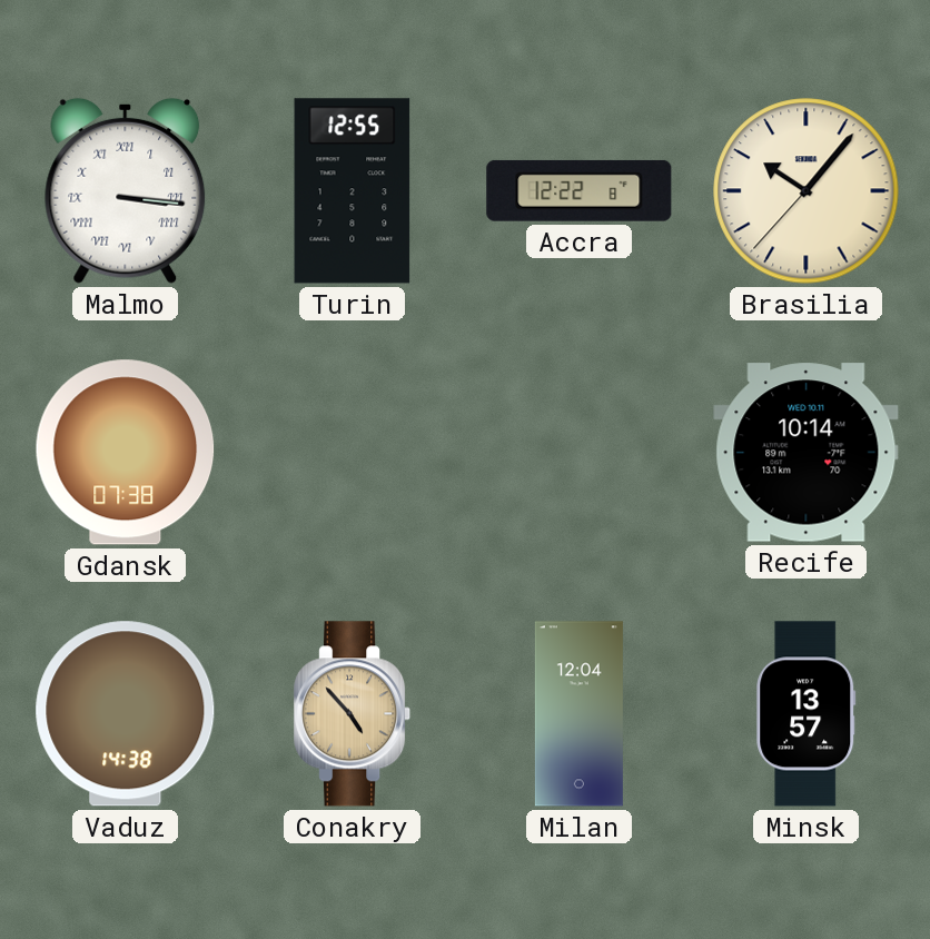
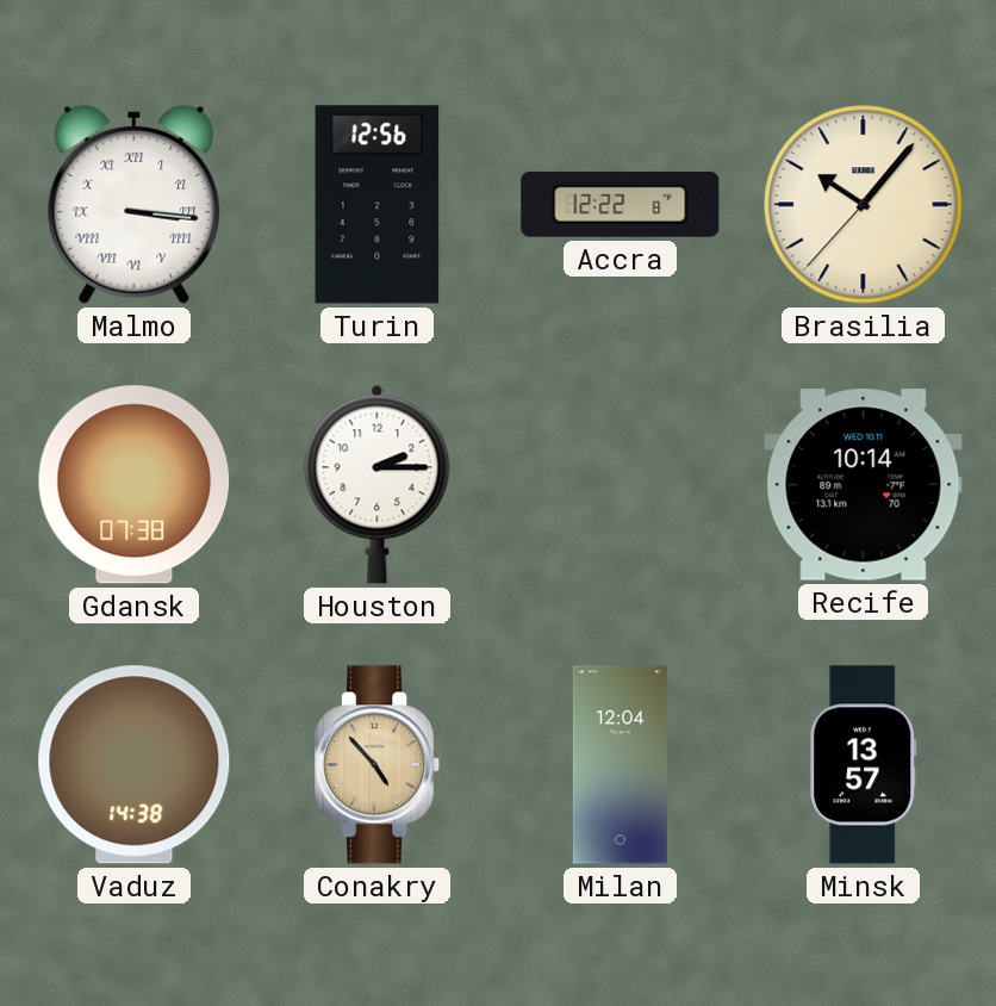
Turin: 12:55 -> 12:56
Houston: none -> 2:15
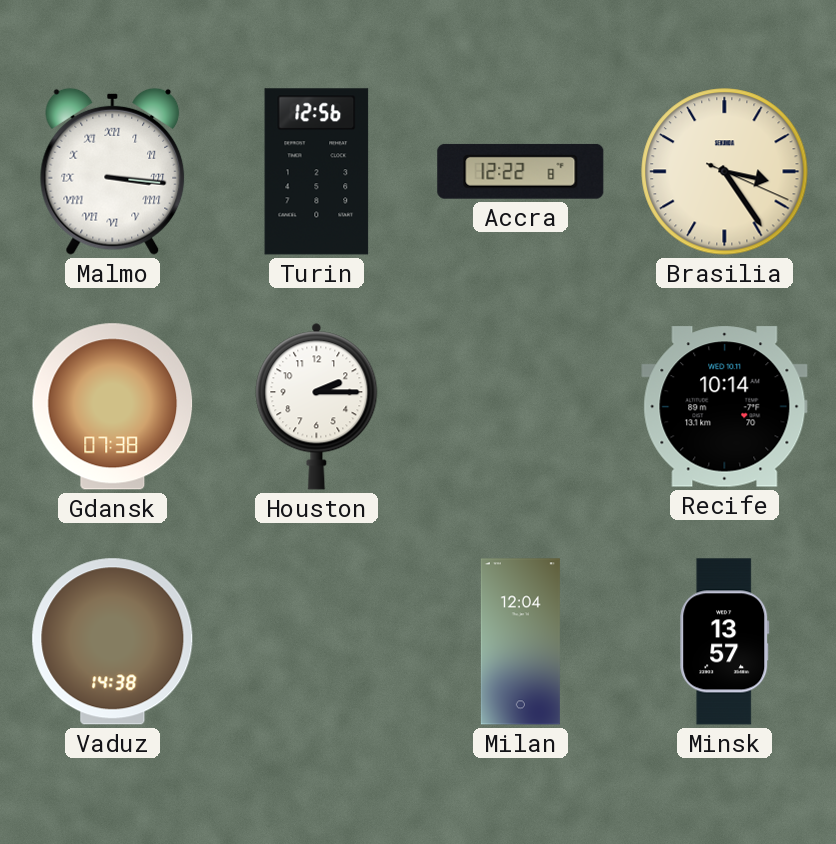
Brasilia: 10:06 -> 3:24
Conakry: 4:53 -> none
